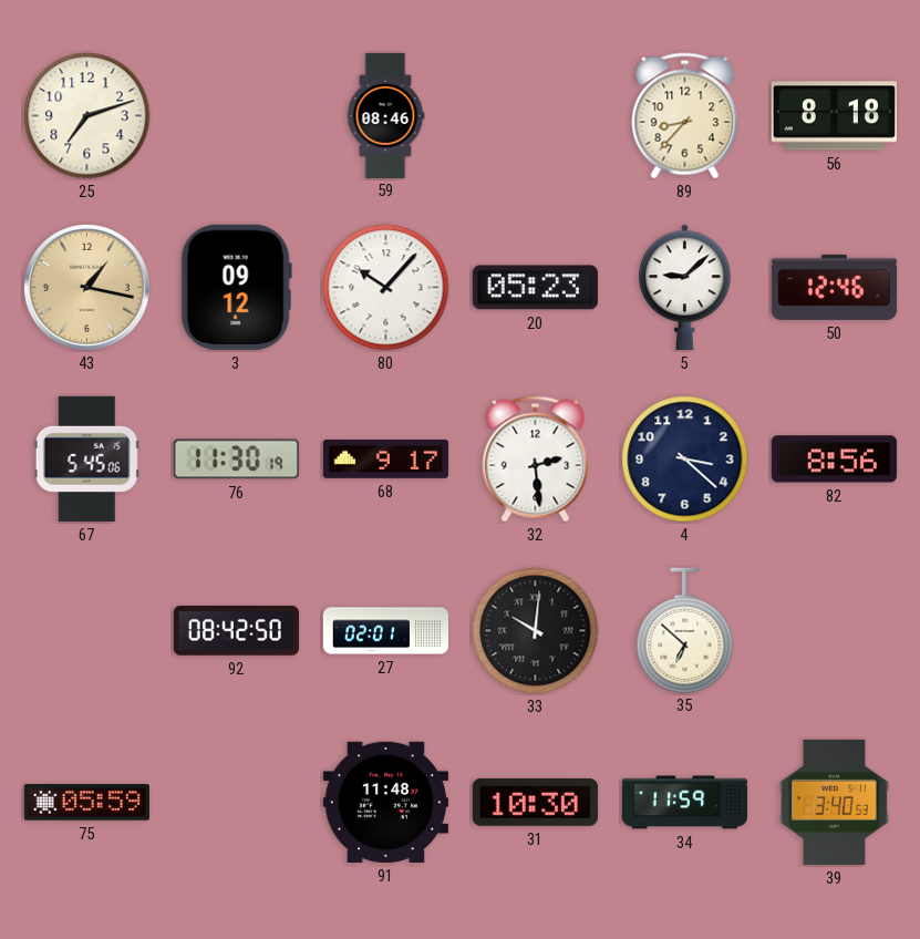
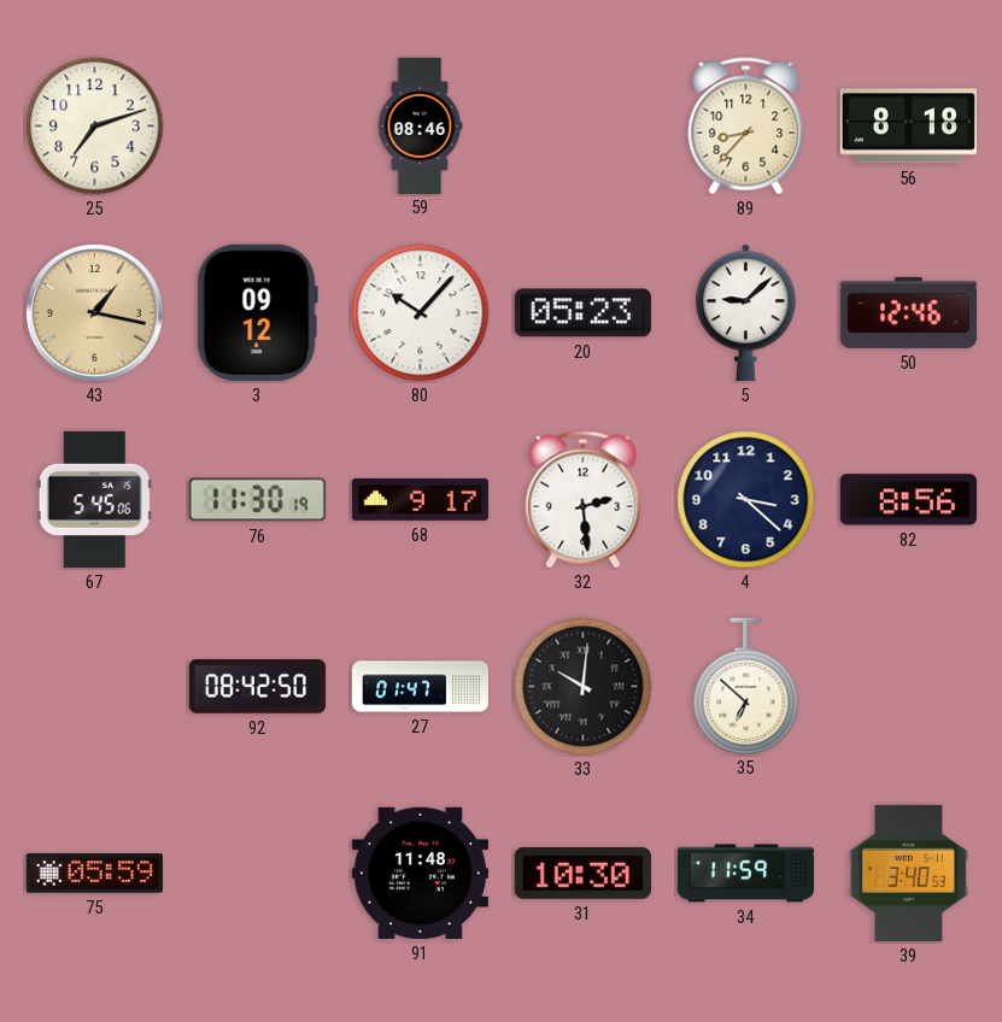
27: 02:01 -> 01:47
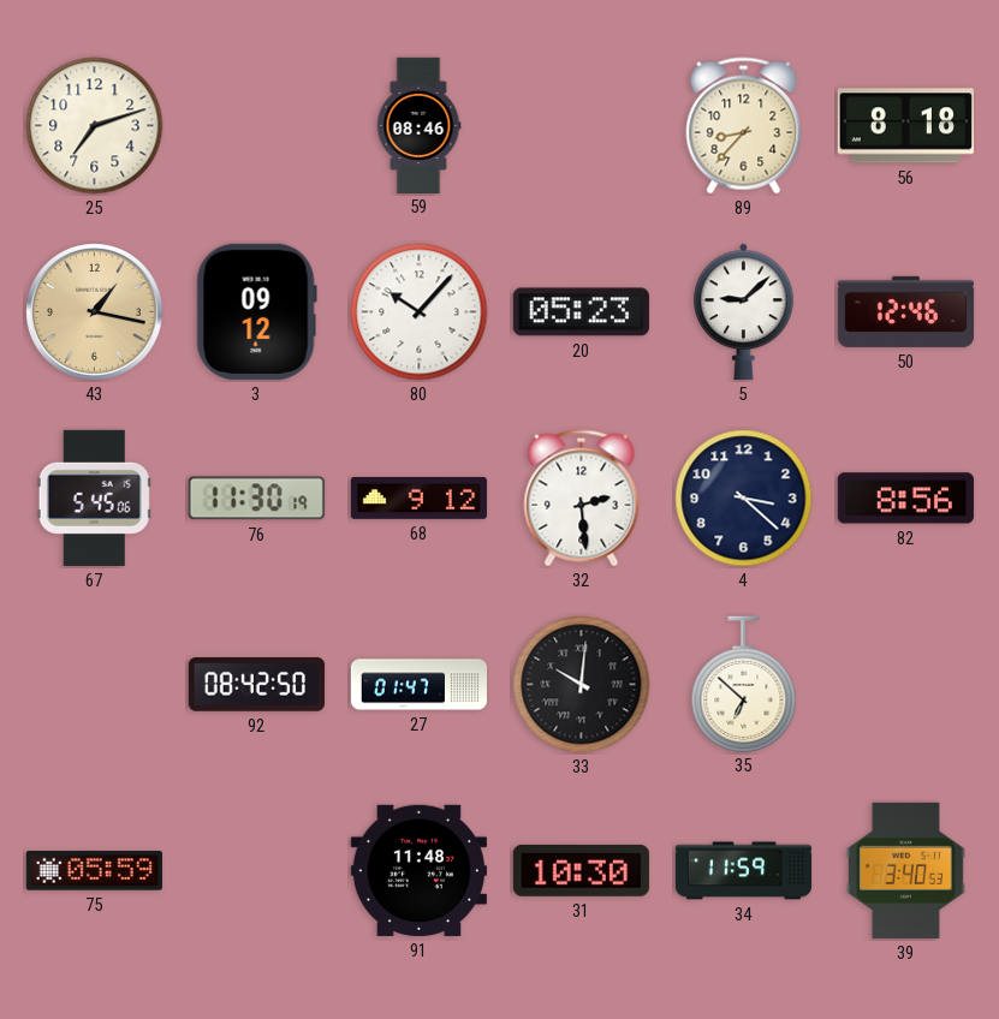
68: 9:17 -> 9:12
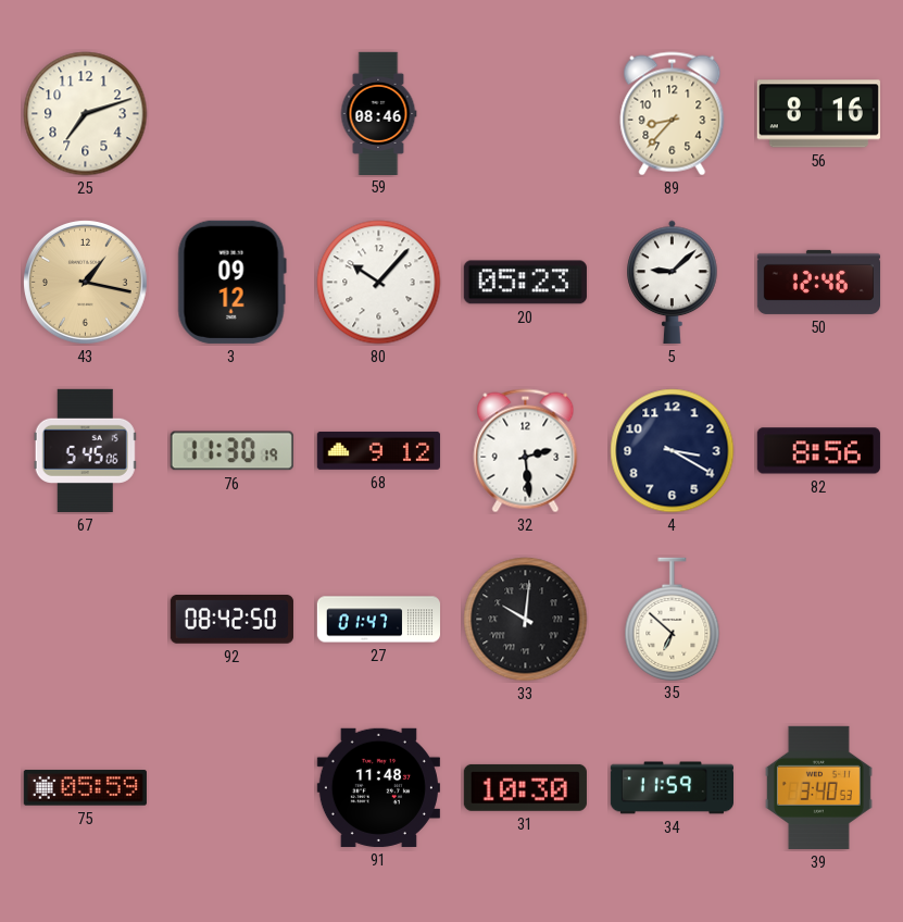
56: 8:18 -> 8:16
4: 3:22 -> 3:20
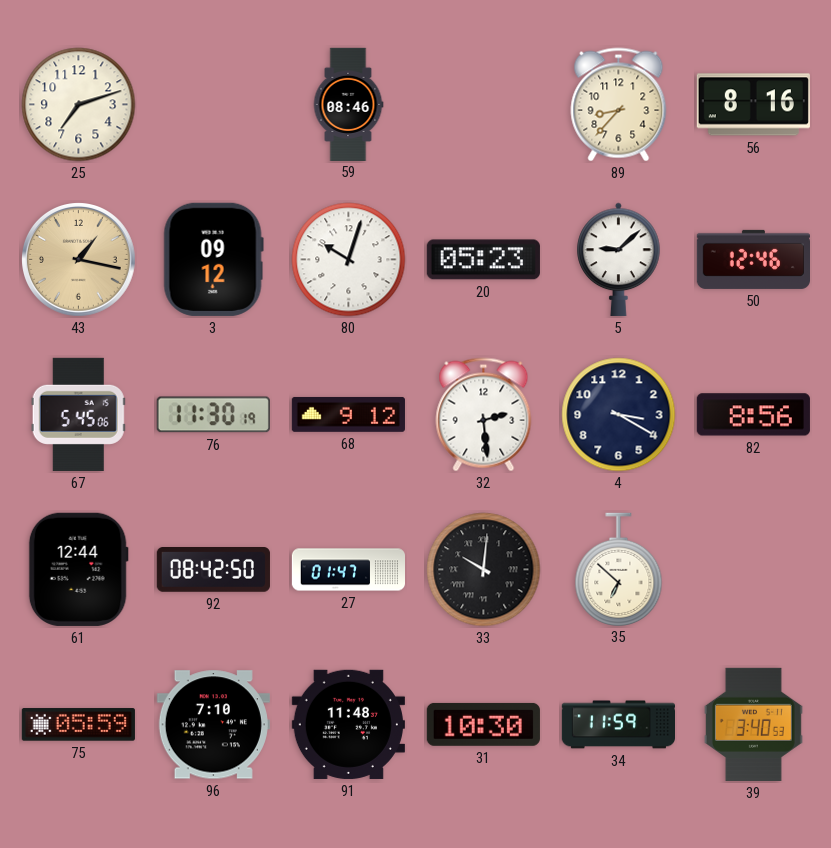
80: 10:07 -> 10:03
61: none -> 12:44
96: none -> 7:10
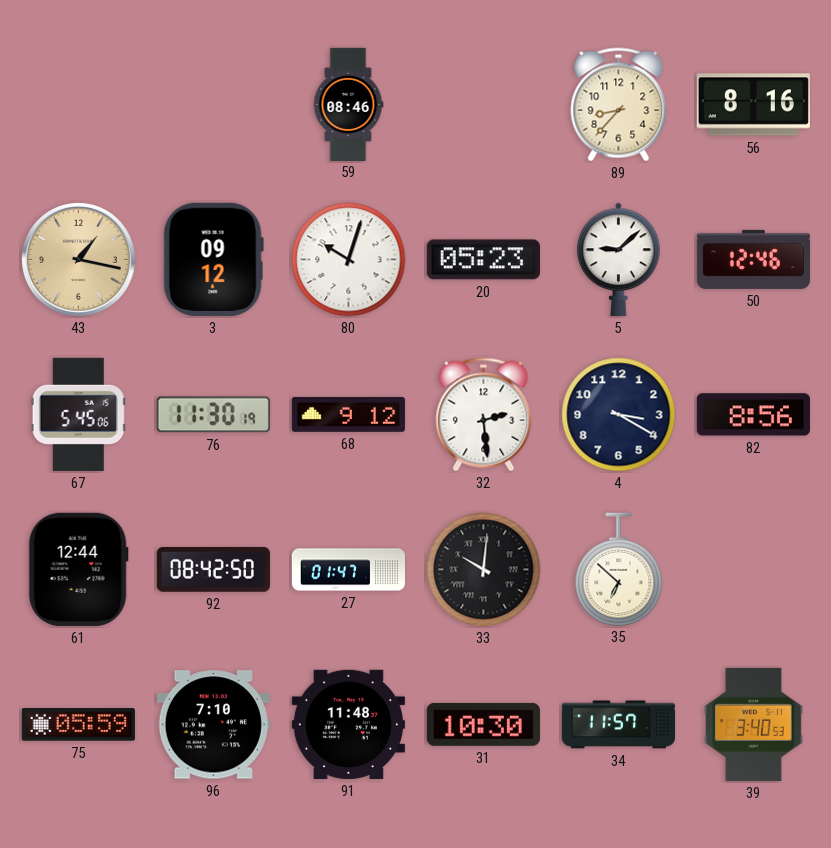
25: 7:12 -> none
34: 11:59 -> 11:57
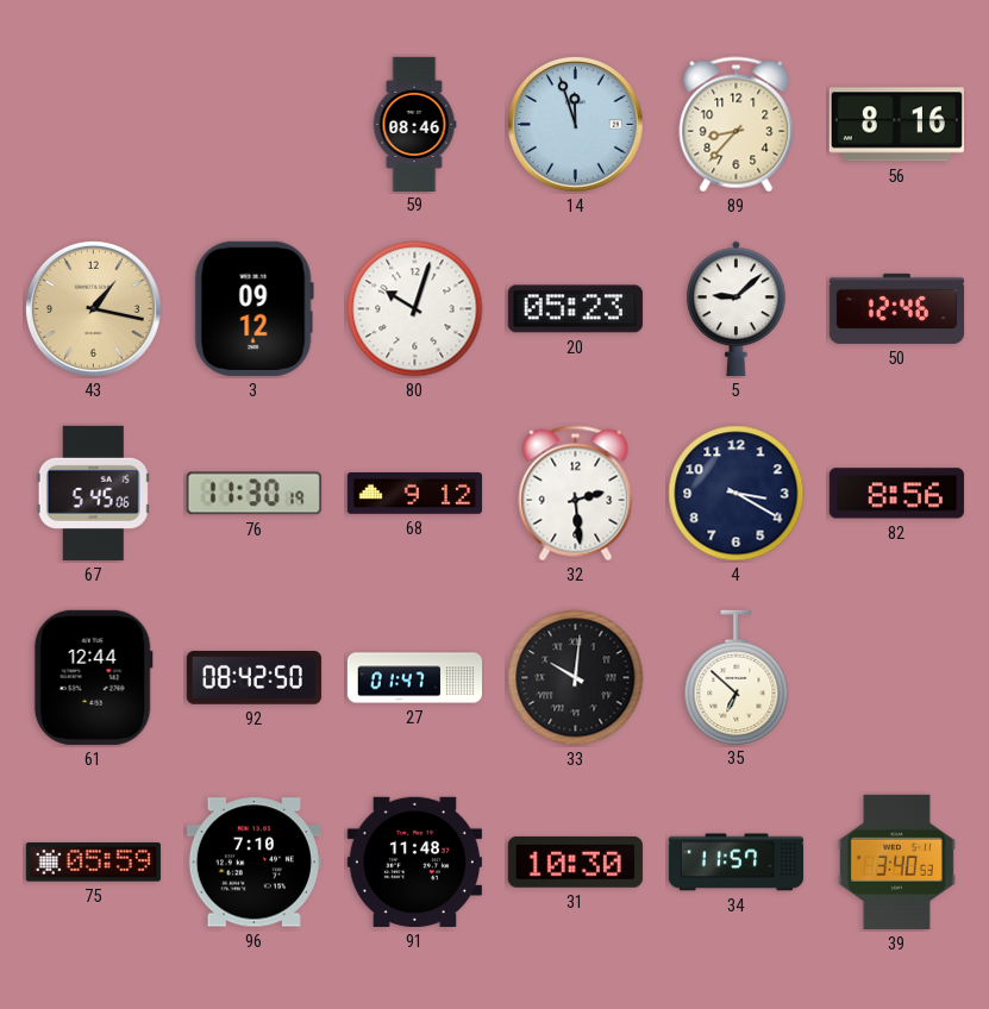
14: none -> 11:57
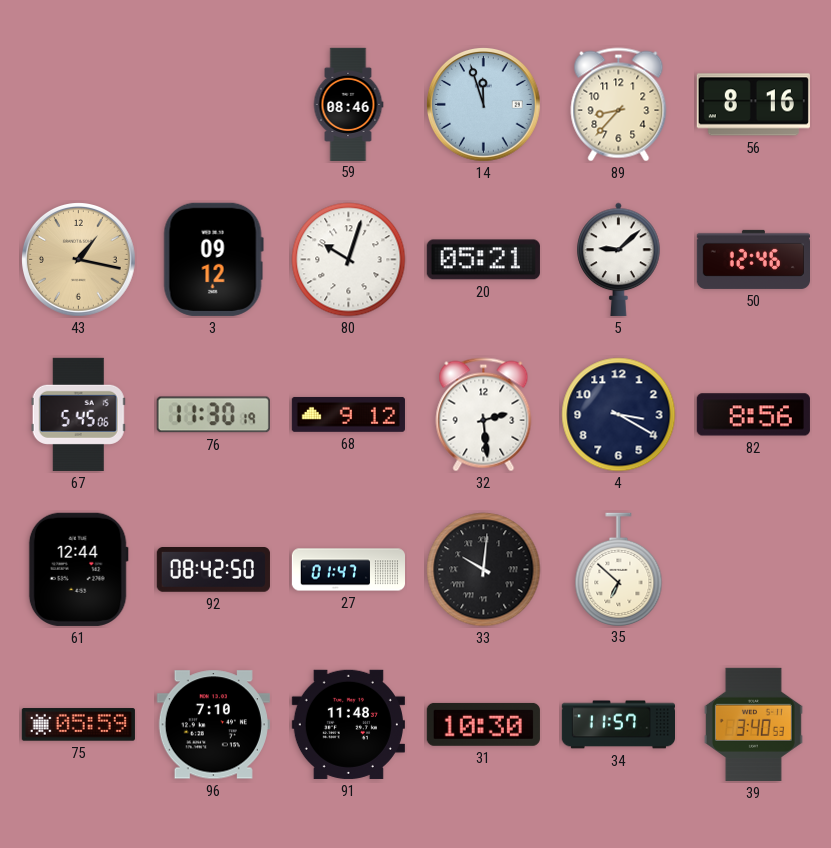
20: 05:23 -> 05:21
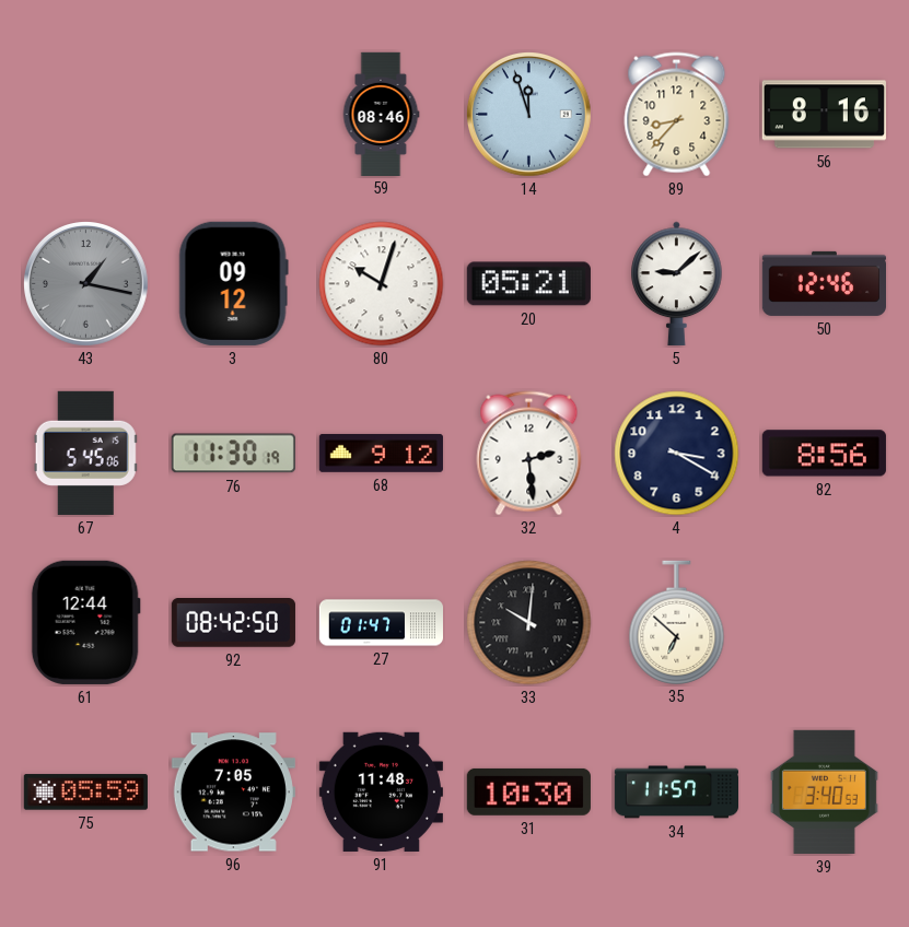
43 dial: champagne -> grey
96: 7:10 -> 7:05
